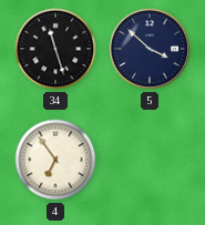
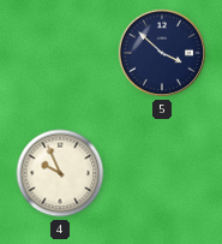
34: 11:27 -> none
4: 6:54 -> 9:56
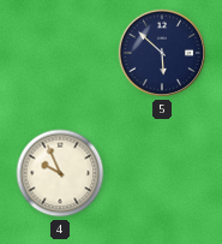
5: 3:52 -> 5:52
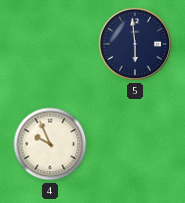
5: 5:52 -> 5:59
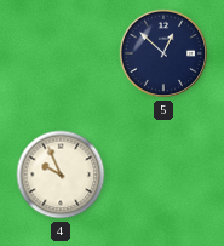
5: 5:59 -> 12:52
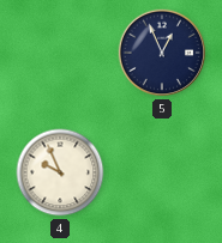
5: 12:52 -> 12:56
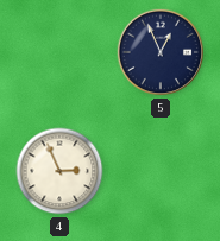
4: 9:56 -> 2:56
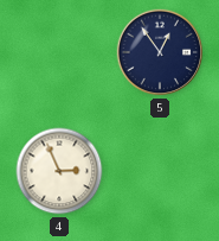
5: 12:56 -> 12:54
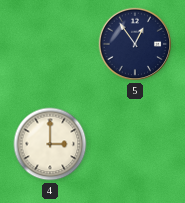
4: 2:56 -> 3:00
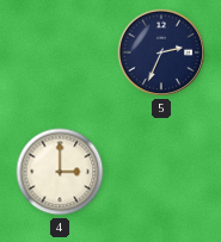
5: 12:54 -> 2:34
